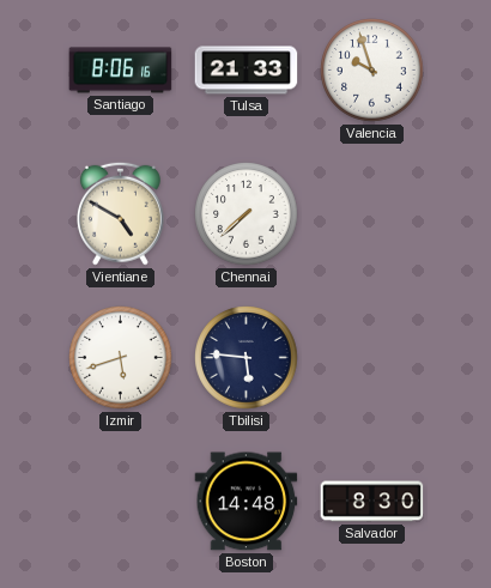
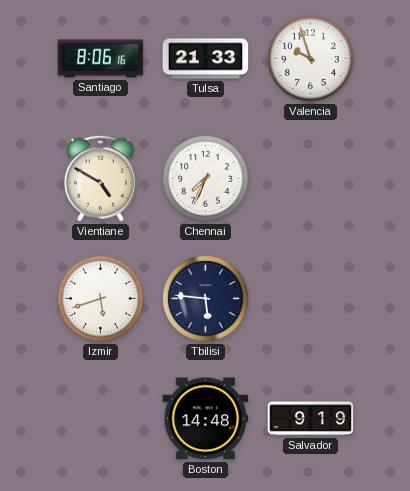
Chennai: 7:38 -> 7:34
Salvador: 8:30 -> 9:19
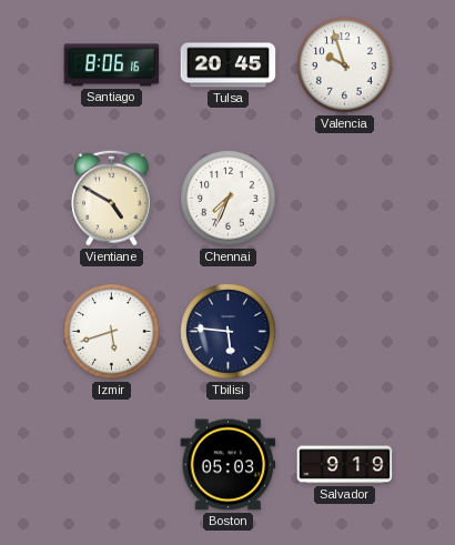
Tulsa: 21:33 -> 20:45
Boston: 14:48 -> 05:03
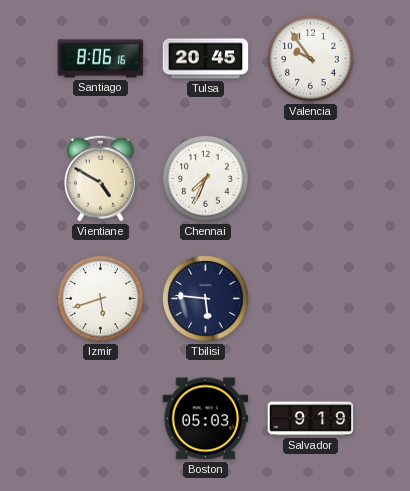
Valencia: 9:57 -> 9:54
